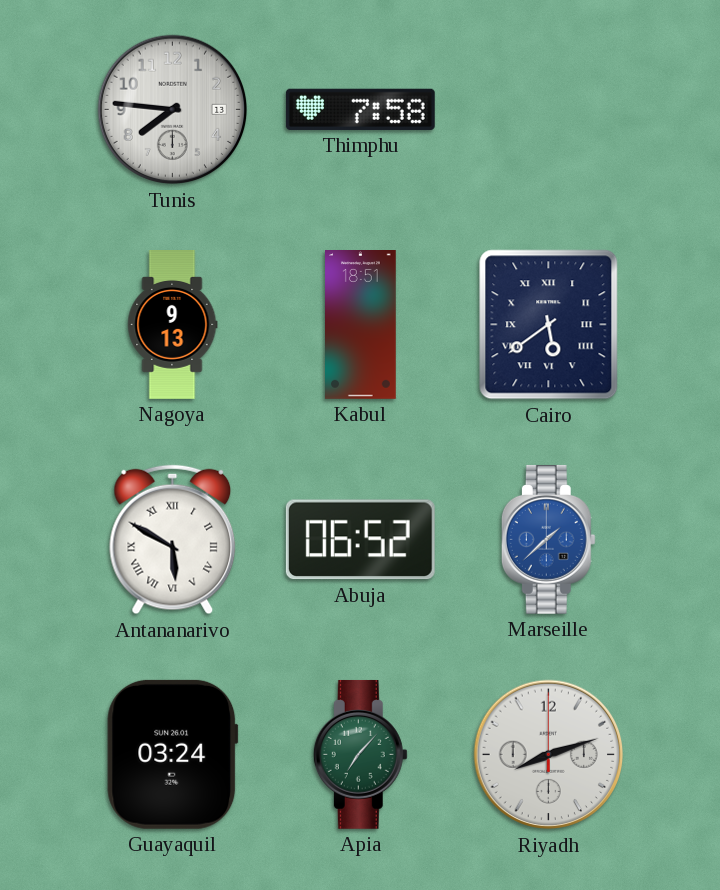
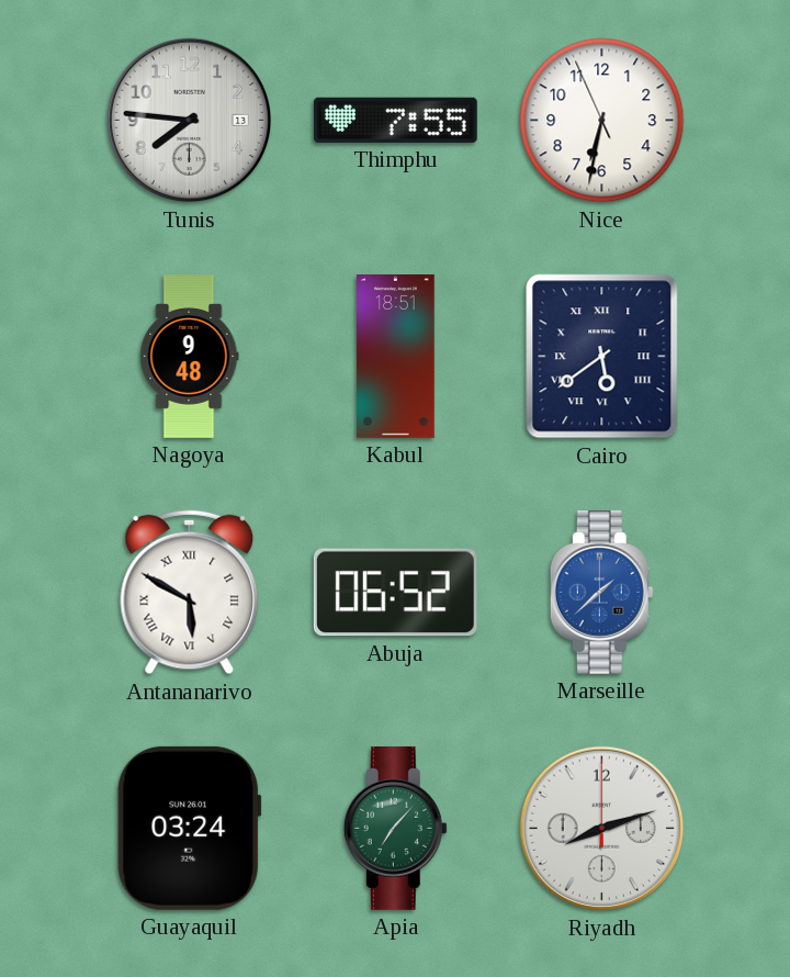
Thimphu: 7:58 -> 7:55
Nice: none -> 6:31
Nagoya: 9:13 -> 9:48
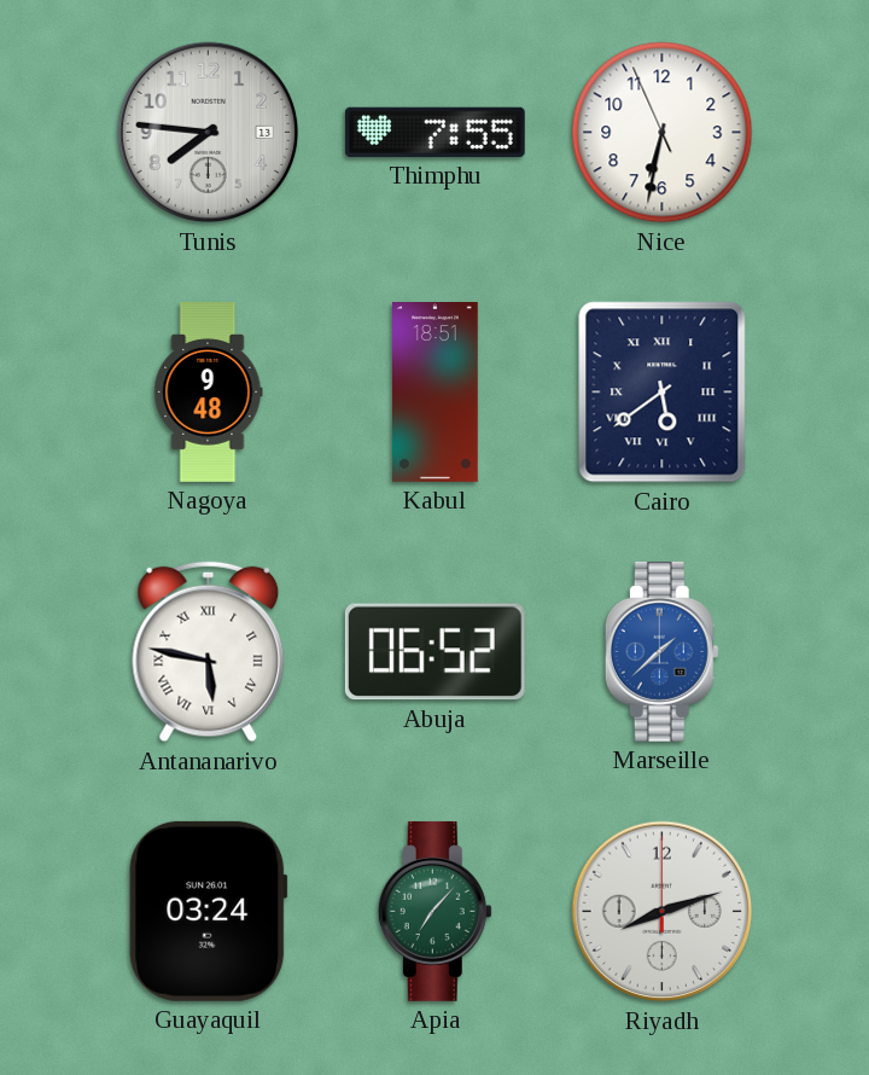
Antananarivo: 5:50 -> 5:47
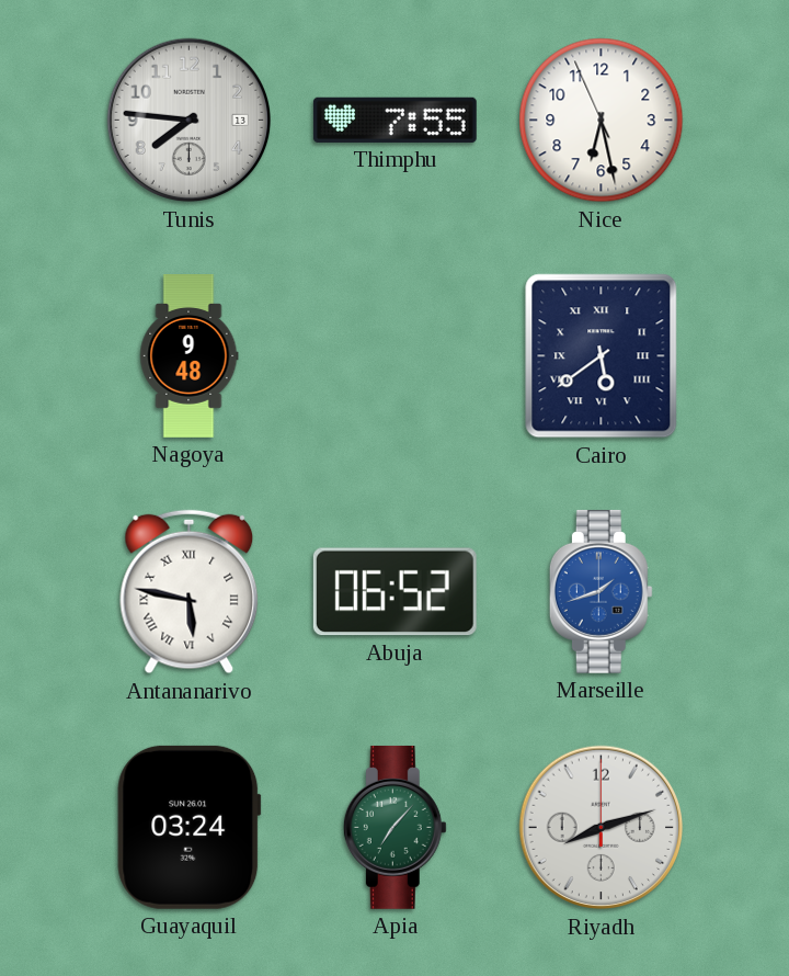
Nice: 6:31 -> 6:27
Kabul: 18:51 -> none
Marseille: 1:38 -> 1:42
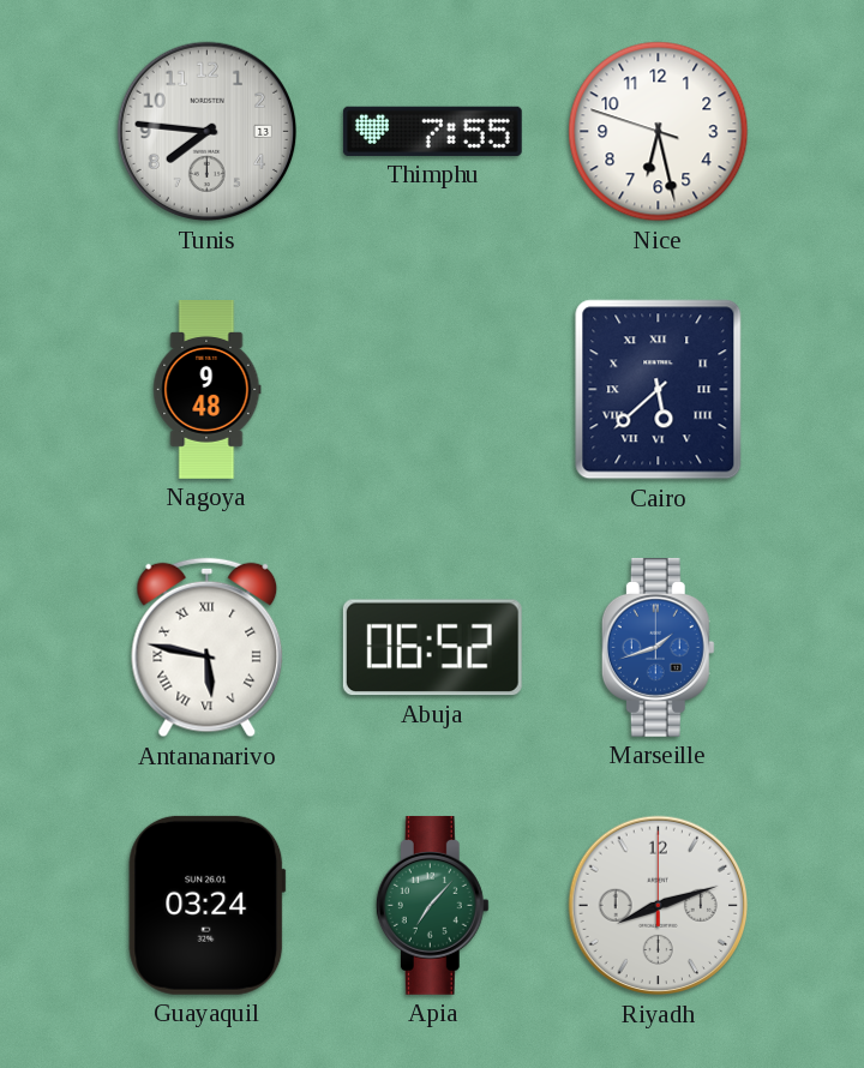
Nice: 6:27:56 -> 6:27:48
Cairo: 5:39 -> 5:38
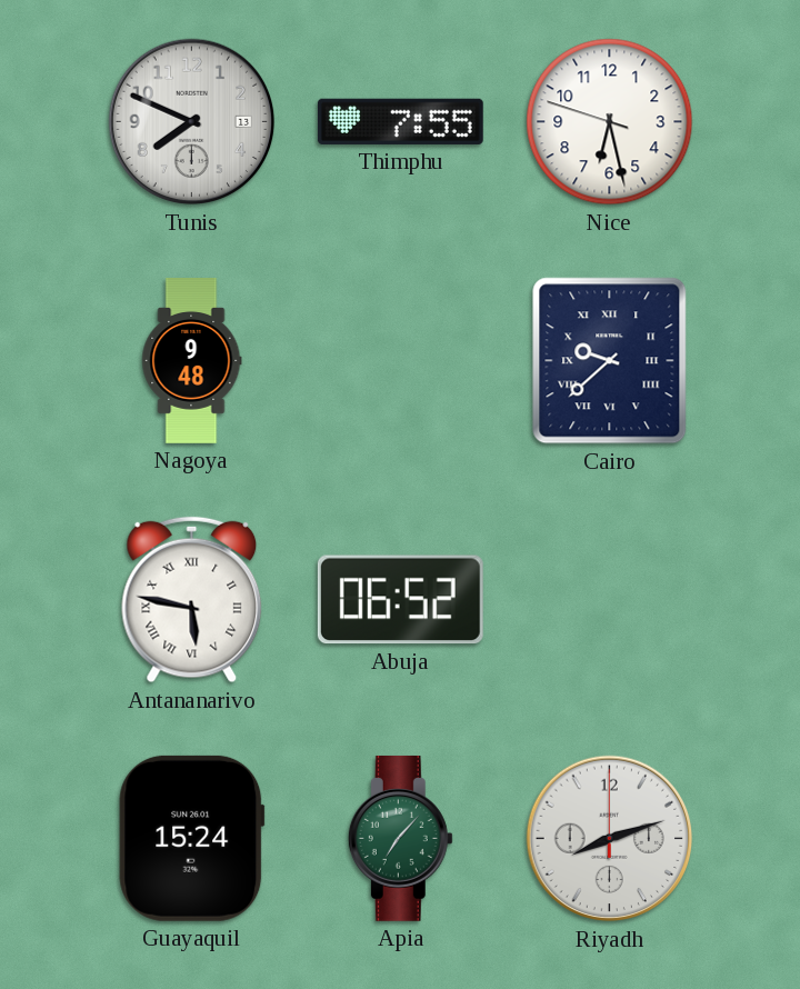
Tunis: 7:46 -> 7:49
Cairo: 5:38 -> 9:38
Marseille: 1:42 -> none
Guayaquil: 03:24 -> 15:24
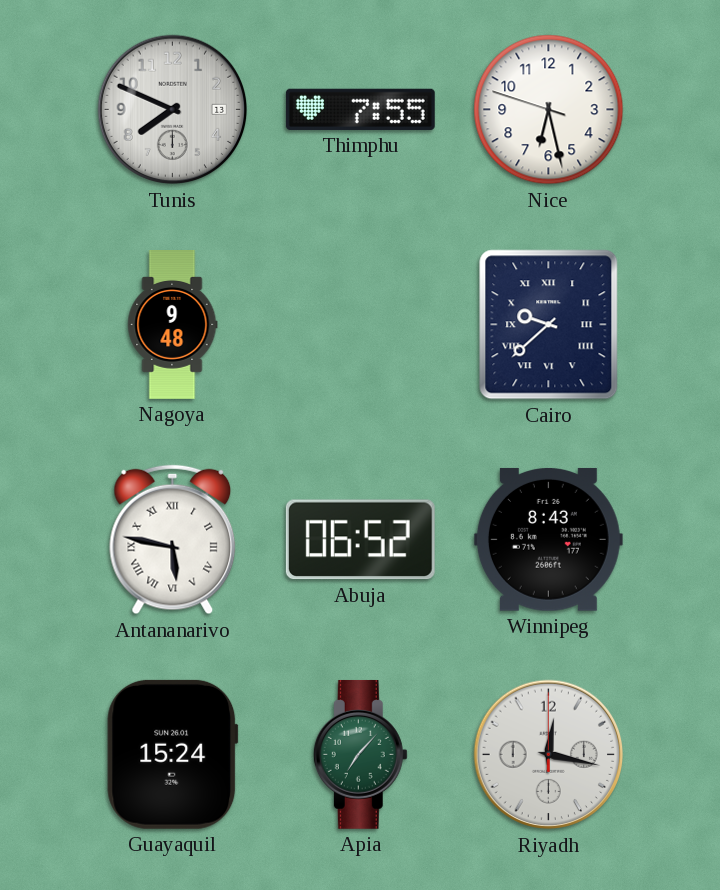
Winnipeg: none -> 8:43
Riyadh: 8:12 -> 12:17
